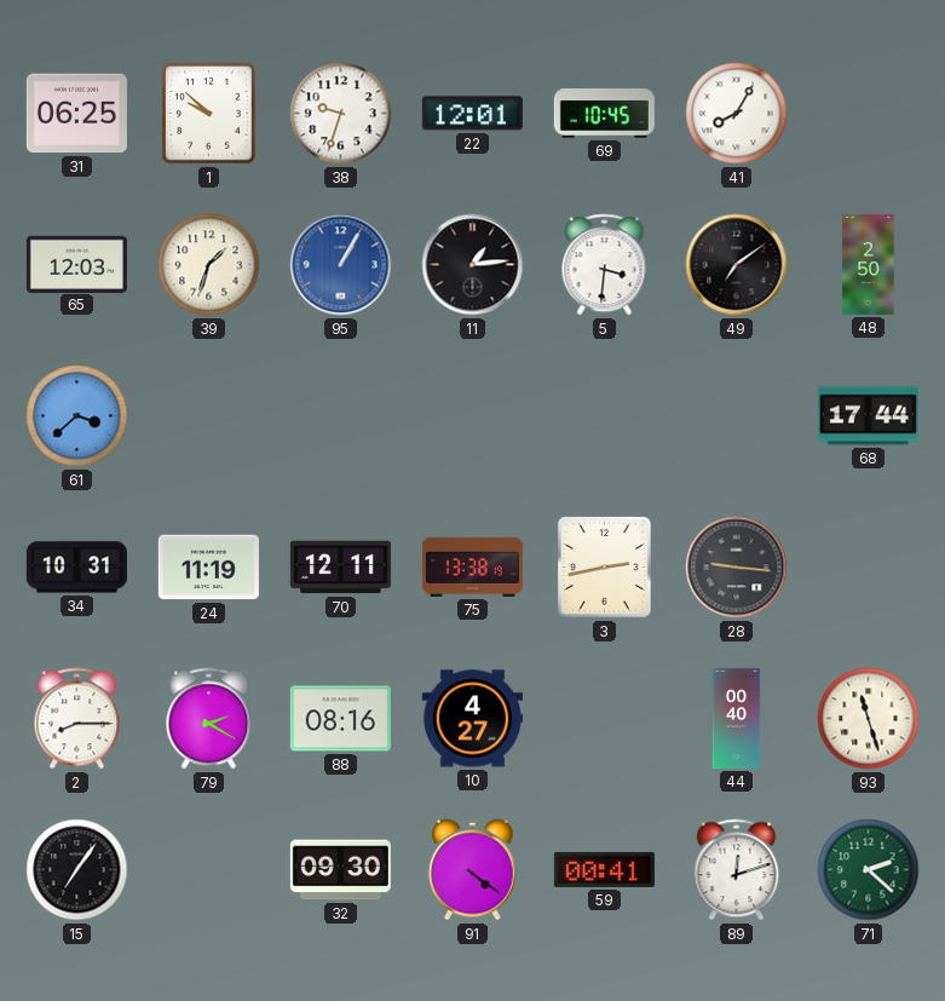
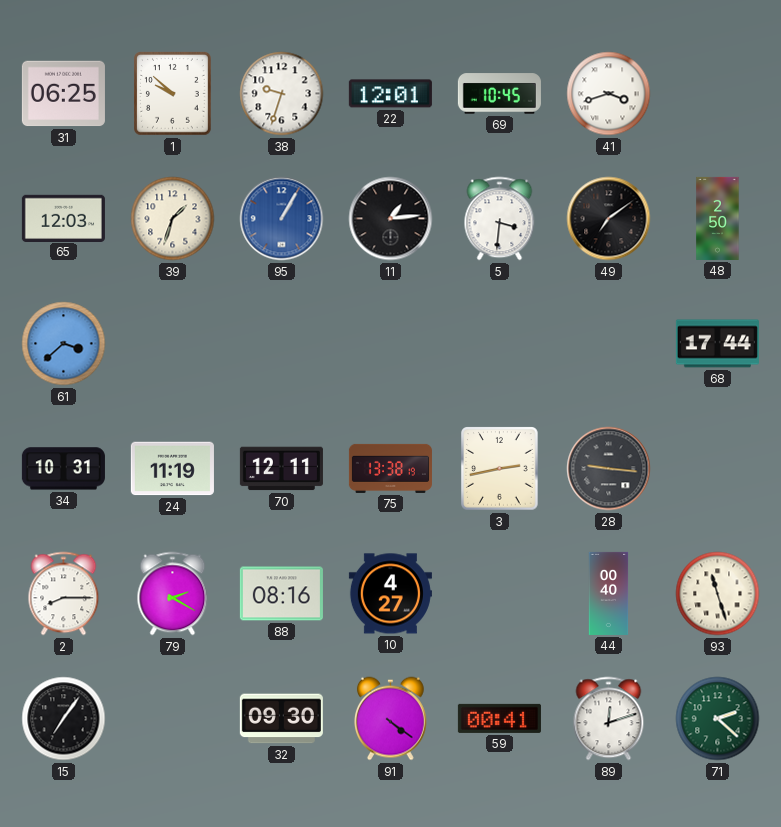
41: 8:05 -> 3:42
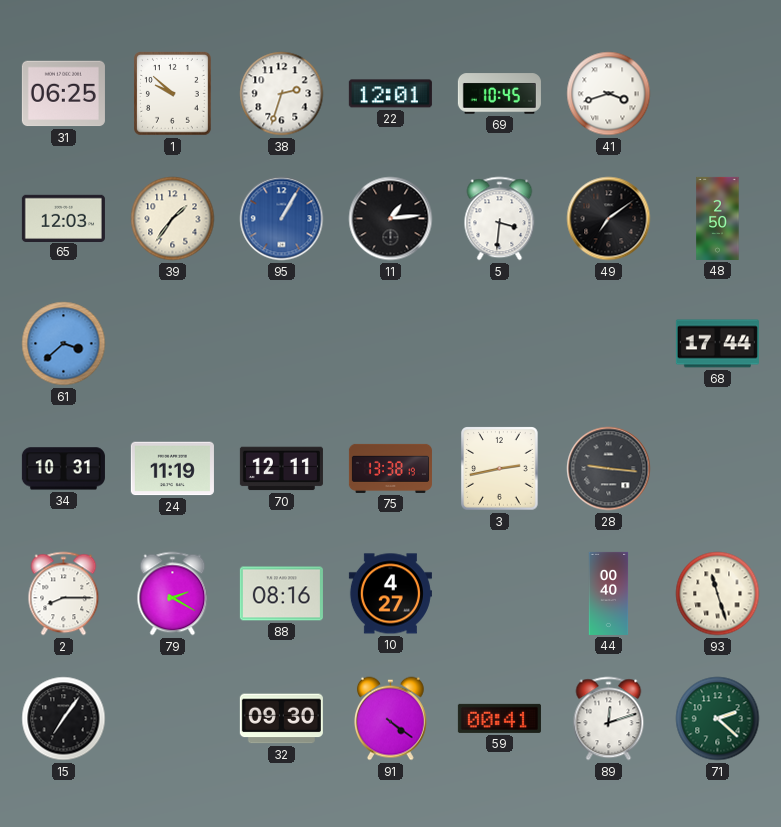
38: 9:33 -> 2:33
39: 1:33 -> 1:36
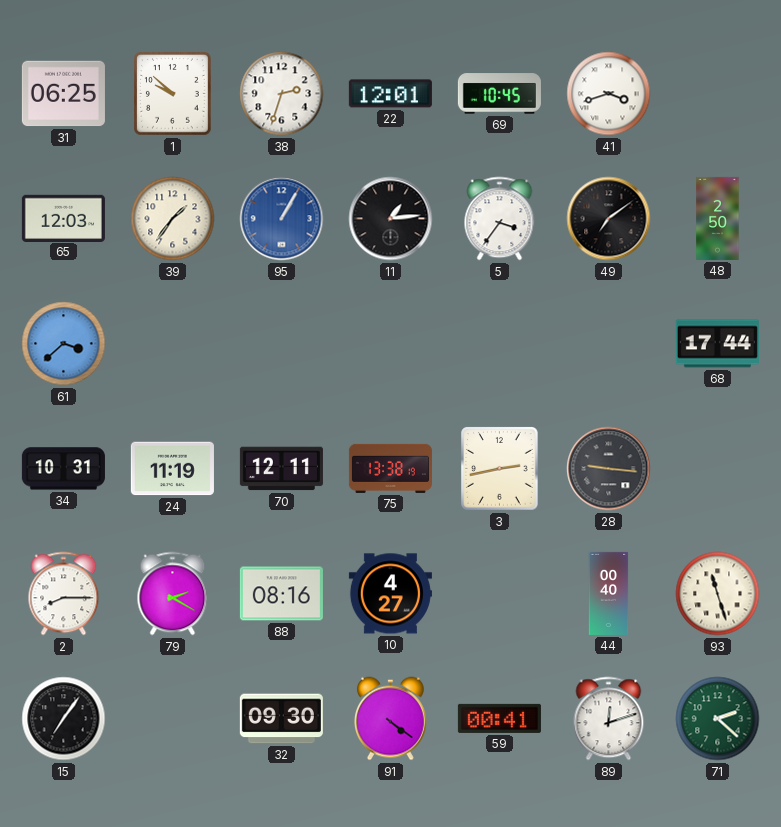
5: 3:31 -> 3:36
